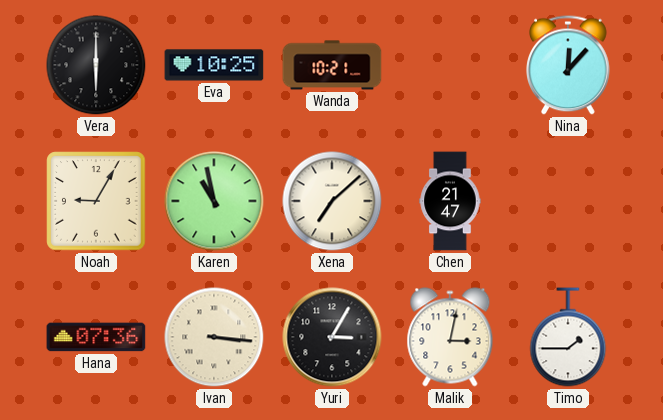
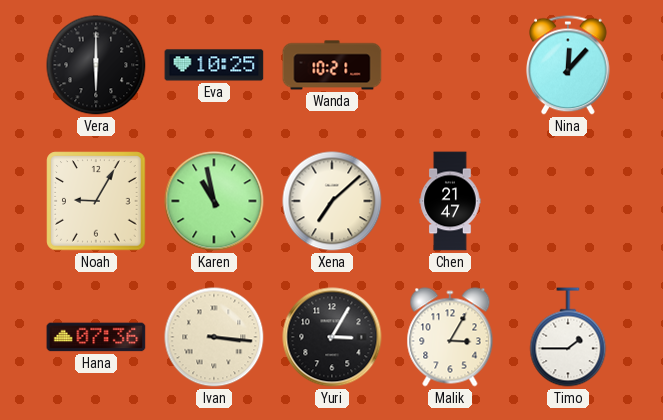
Malik: 3:02 -> 3:05
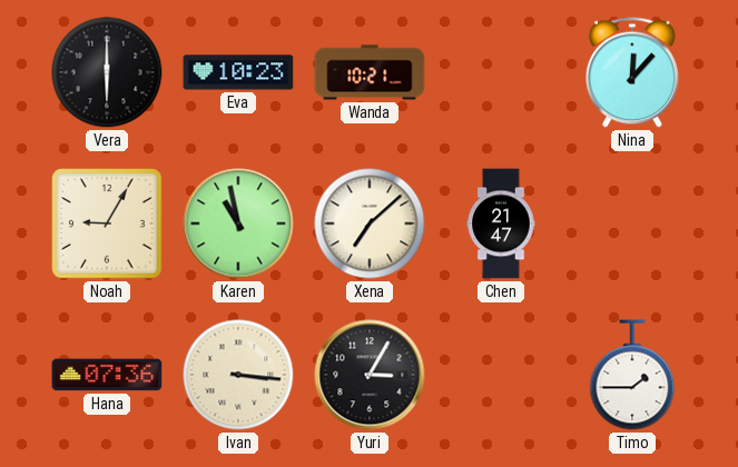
Eva: 10:25 -> 10:23
Malik: 3:05 -> none
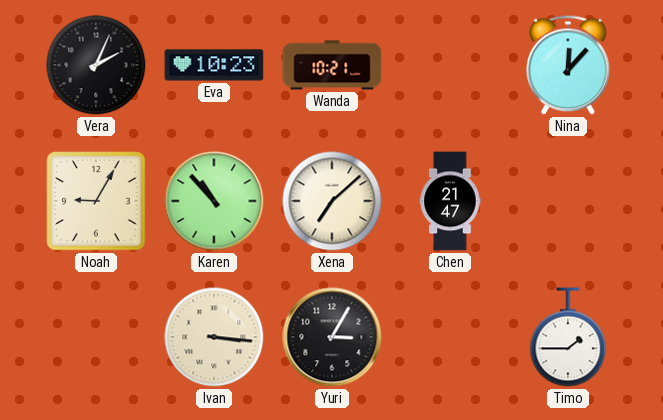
Vera: 6:00 -> 2:04
Karen: 10:58 -> 10:53
Hana: 07:36 -> none
